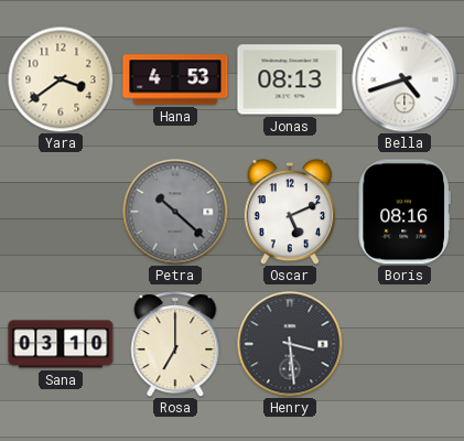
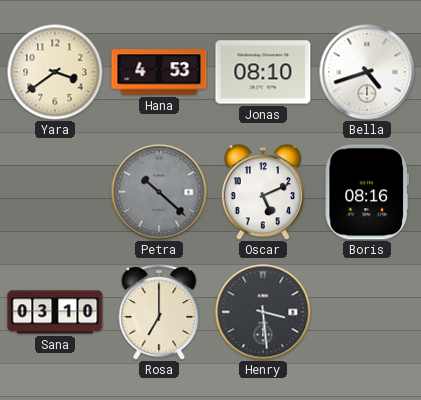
Jonas: 08:13 -> 08:10
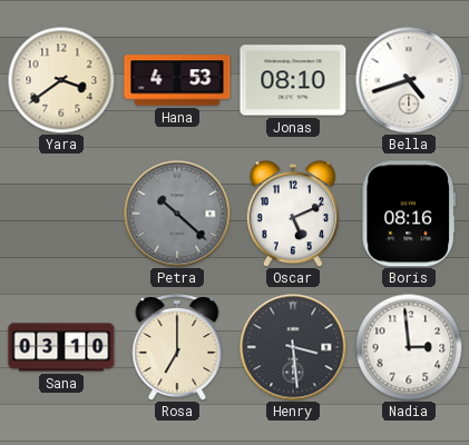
Nadia: none -> 2:59
